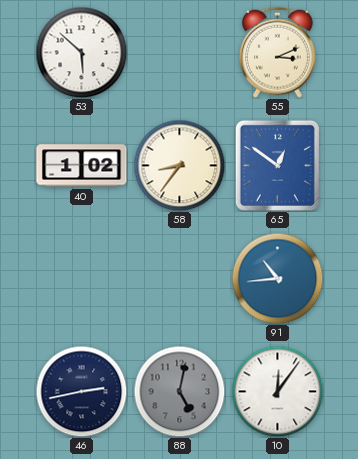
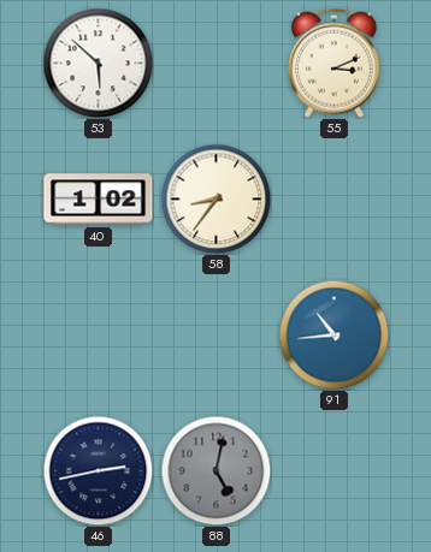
65: 12:51 -> none
10: 12:06 -> none
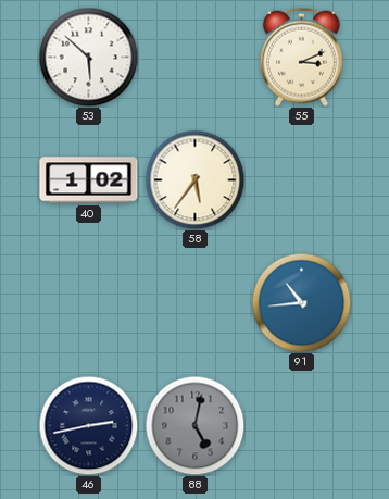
58: 8:36 -> 5:36
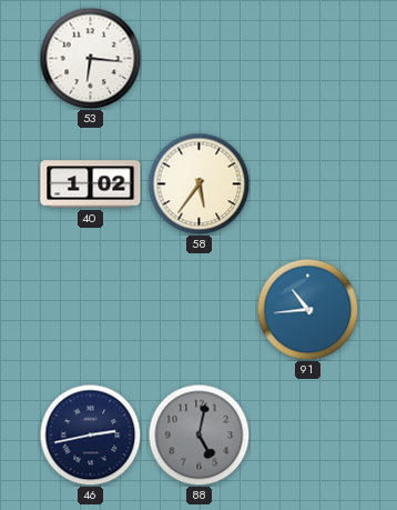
53: 5:52 -> 6:16
55: 3:11 -> none
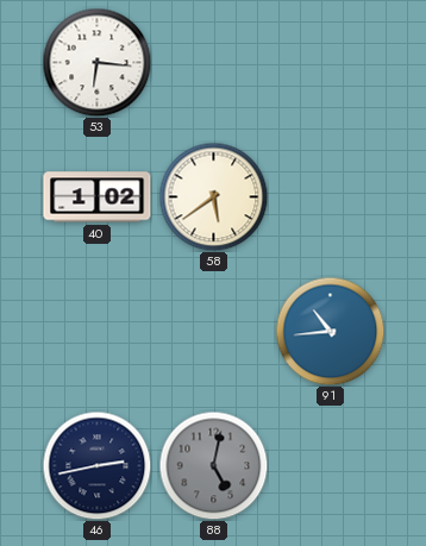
58: 5:36 -> 5:39
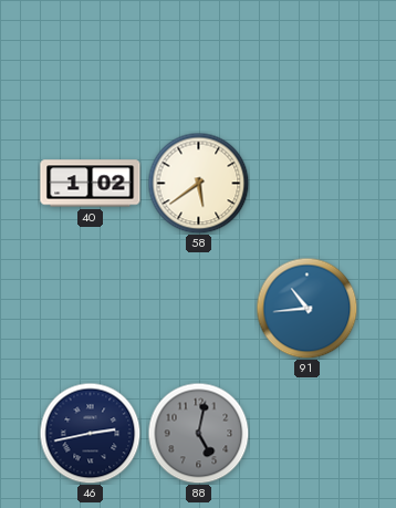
53: 6:16 -> none
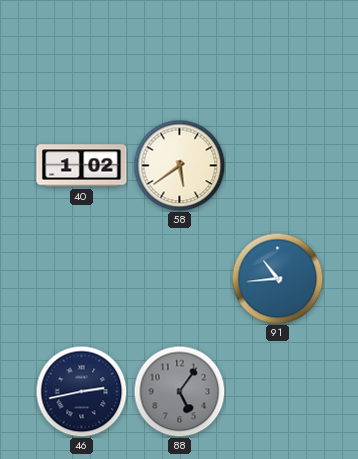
88: 5:02 -> 5:06
